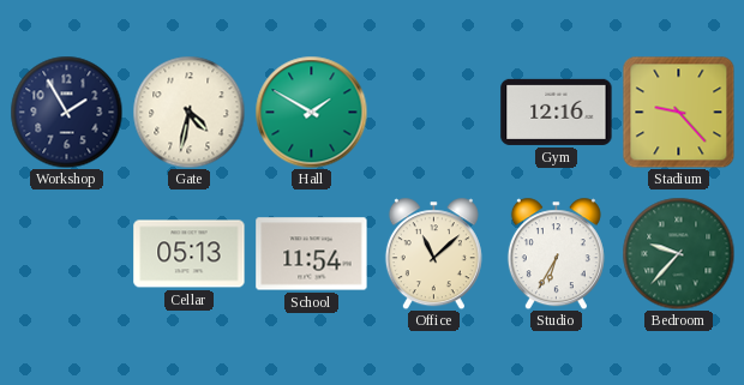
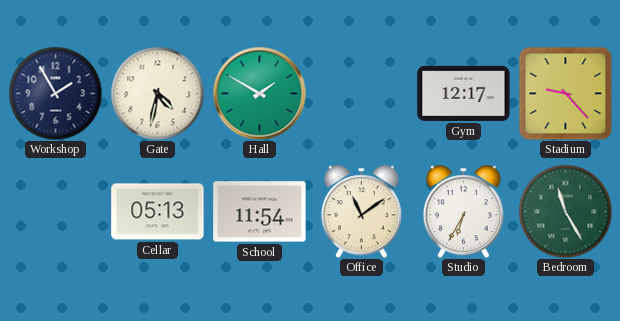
Gym: 12:16 -> 12:17
Office: 11:08 -> 11:09
Bedroom: 9:37 -> 11:25
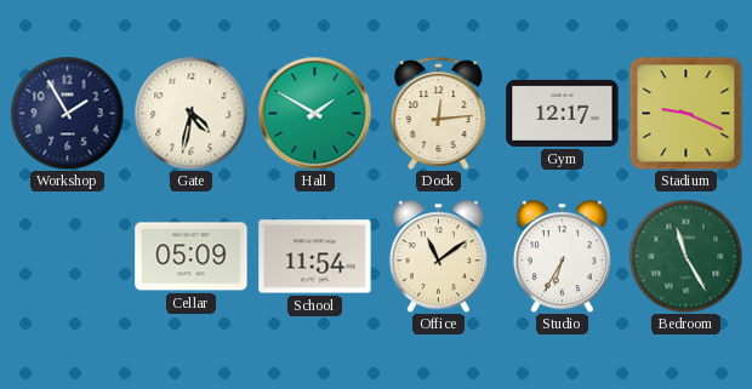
Dock: none -> 12:14
Stadium: 9:23 -> 9:19
Cellar: 05:13 -> 05:09
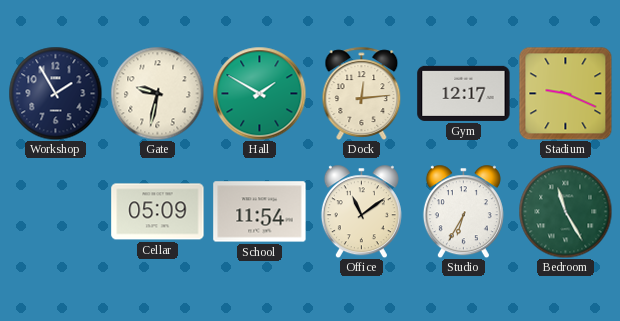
Gate: 4:32 -> 9:32
